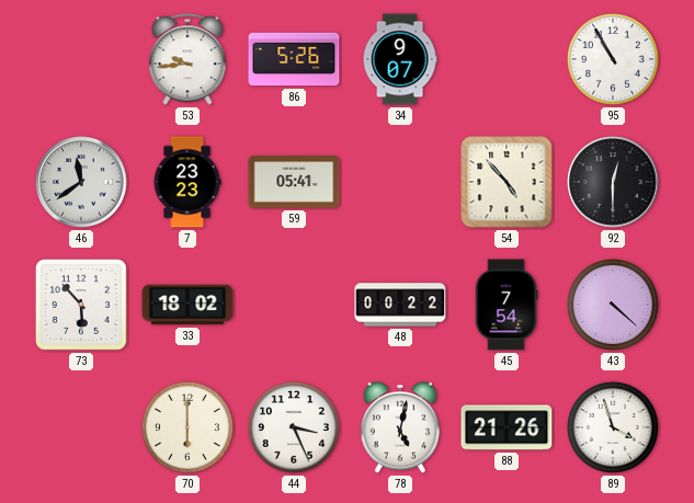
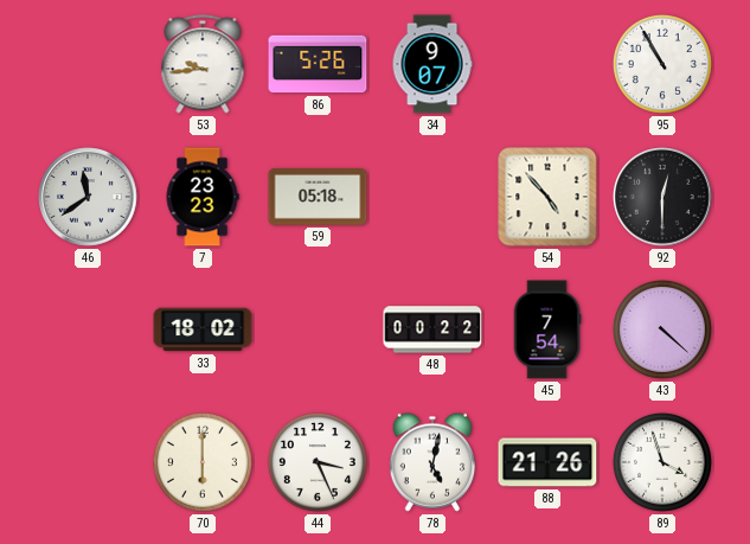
59: 05:41 -> 05:18
73: 5:53 -> none
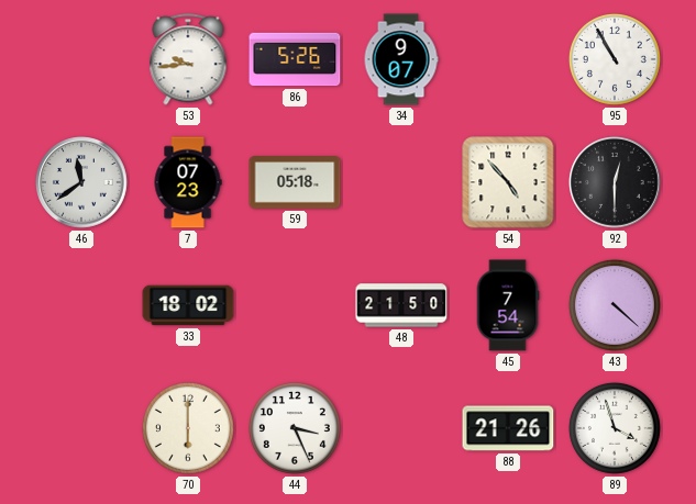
7: 23:23 -> 07:23
48: 00:22 -> 21:50
78: 5:02 -> none
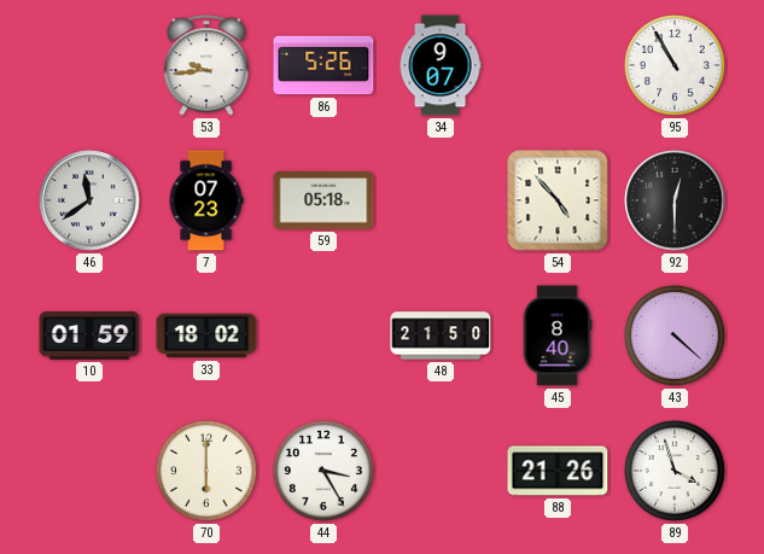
10: none -> 01:59
45: 7:54 -> 8:40
44: 3:26 -> 3:25
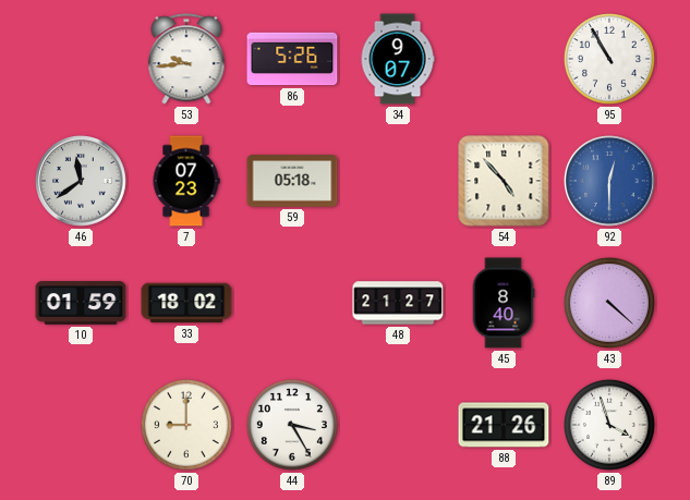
92 dial: black -> blue
48: 21:50 -> 21:27
70: 6:00 -> 9:00
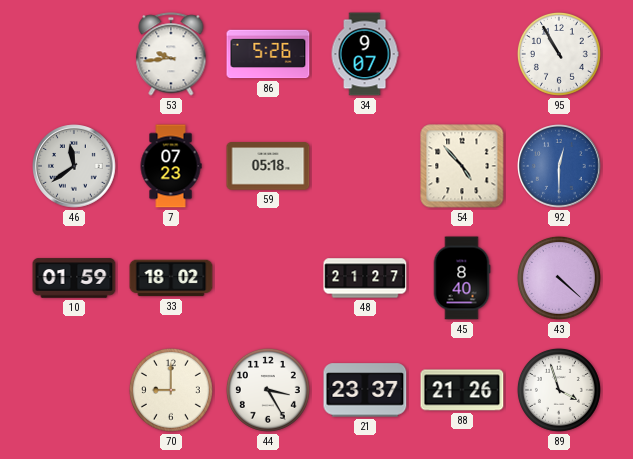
21: none -> 23:37
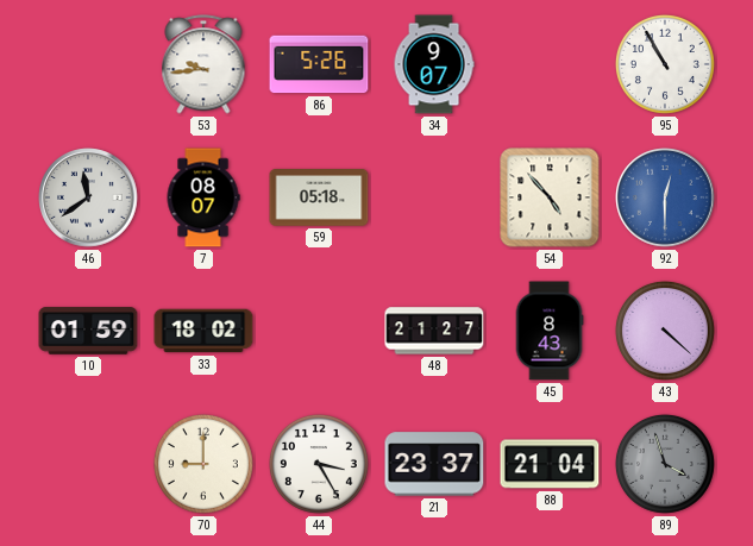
7: 07:23 -> 08:07
45: 8:40 -> 8:43
88: 21:26 -> 21:04
89 dial: white -> grey
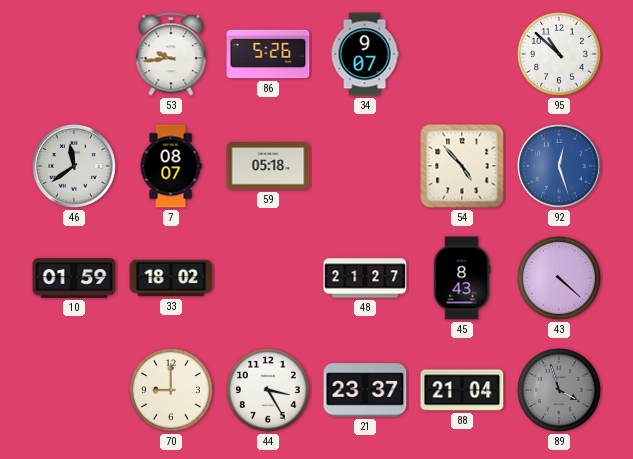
95: 10:55 -> 10:52
92: 12:30 -> 12:27
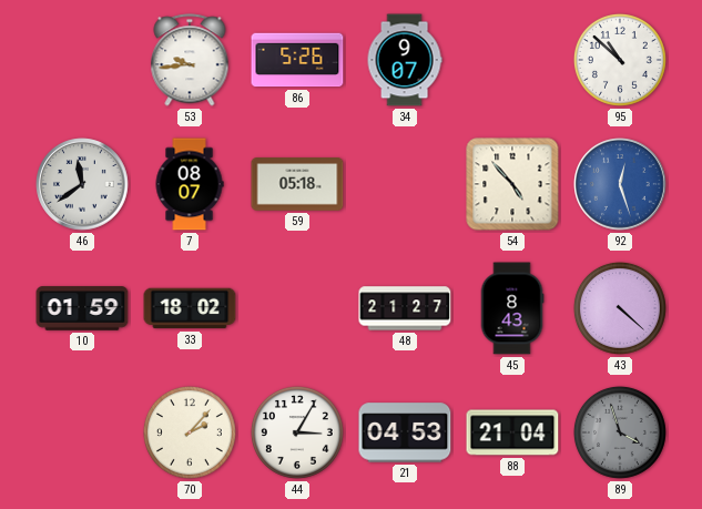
70: 9:00 -> 2:07
44: 3:25 -> 3:05
21: 23:37 -> 04:53
